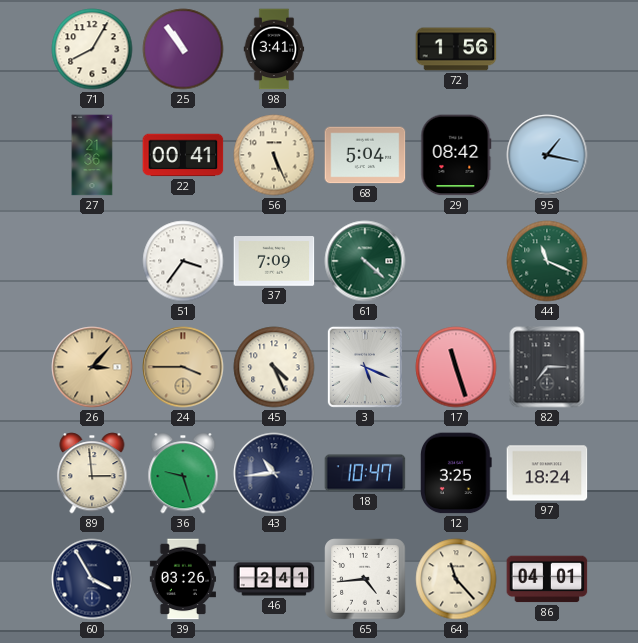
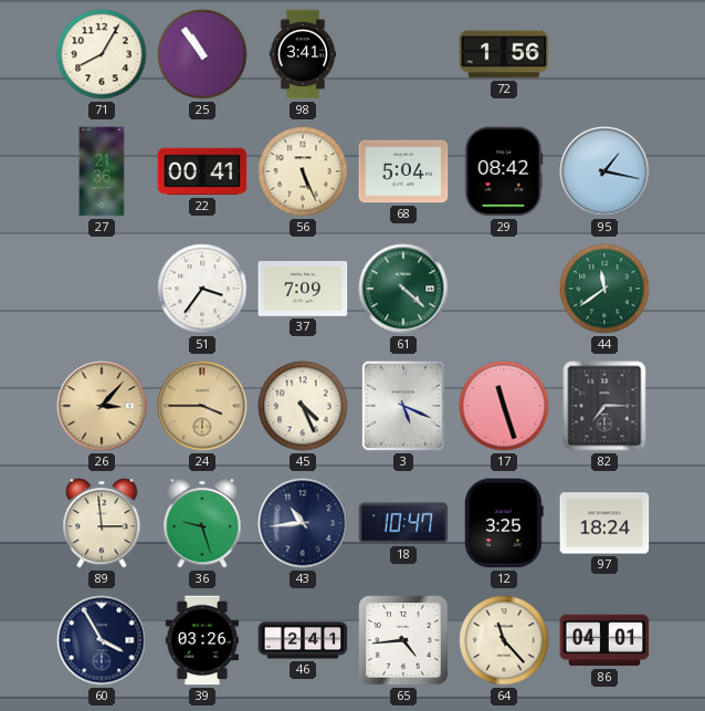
44: 11:19 -> 11:39
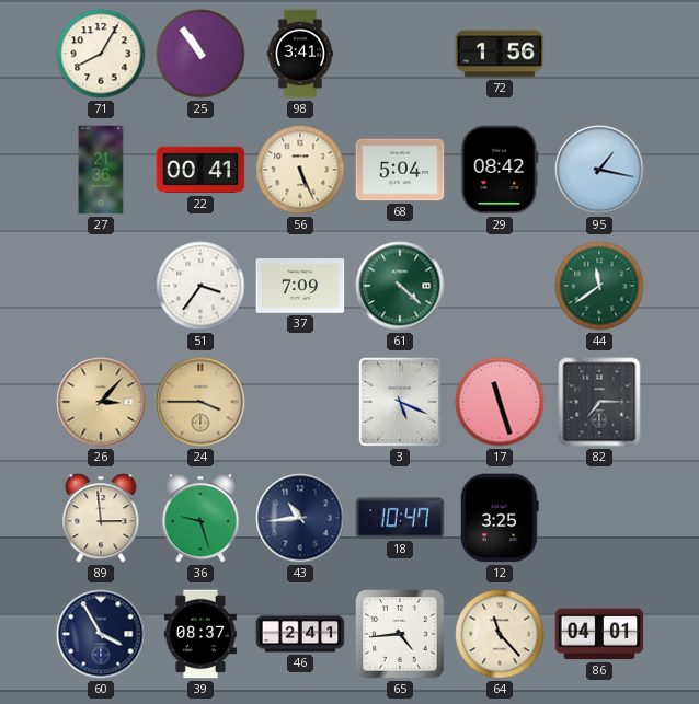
45: 4:26 -> none
97: 18:24 -> none
39: 03:26 -> 08:37
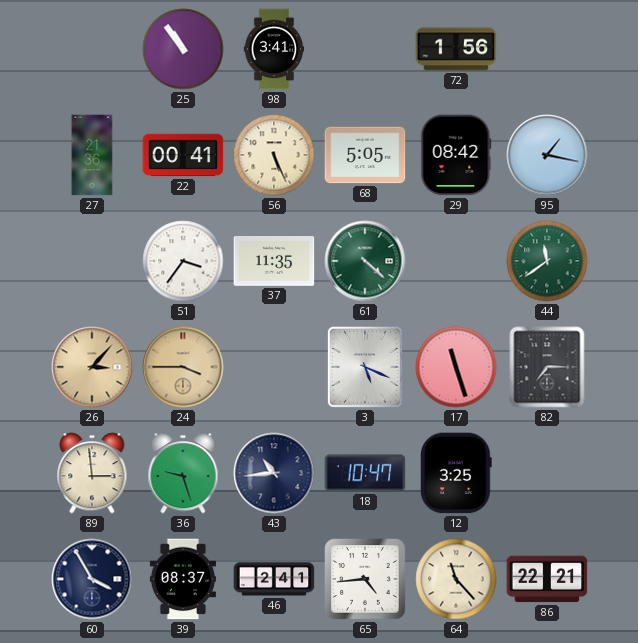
71: 8:05 -> none
68: 5:04 -> 5:05
37: 7:09 -> 11:35
86: 04:01 -> 22:21
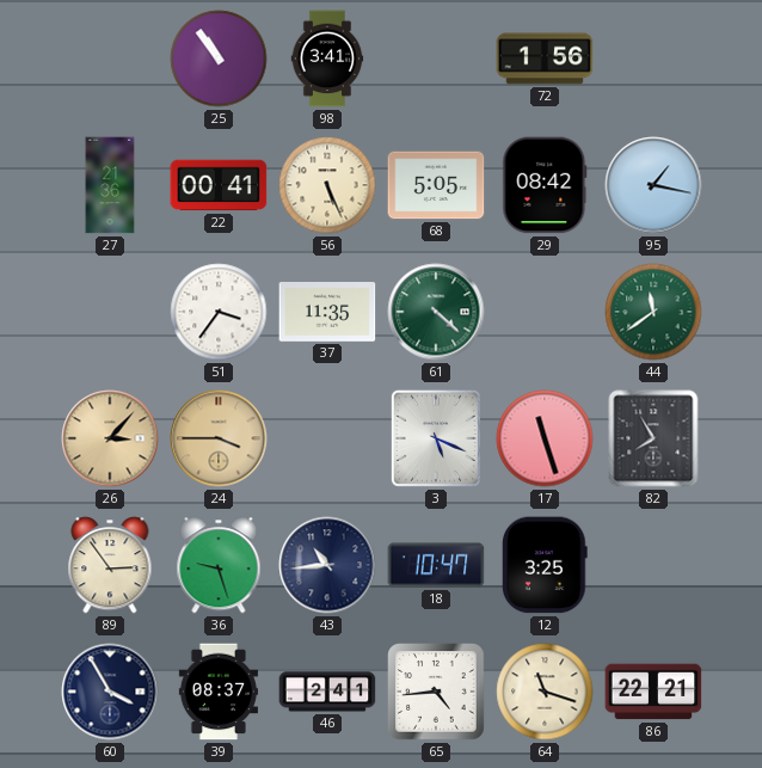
82: 7:15 -> 7:55
89: 2:59 -> 2:54
64: 11:23 -> 11:18
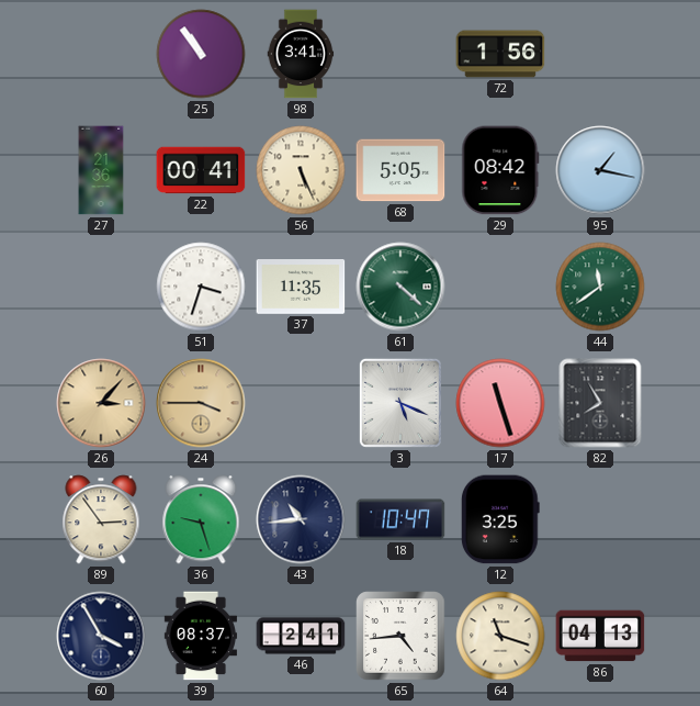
51: 3:36 -> 3:33
86: 22:21 -> 04:13
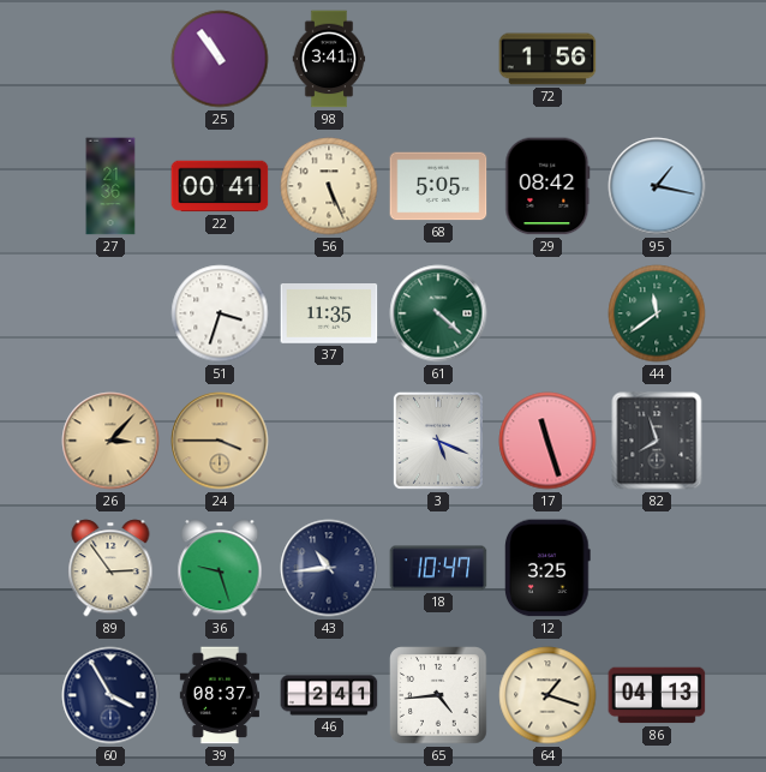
82: 7:55 -> 7:57
64: 11:18 -> 1:18
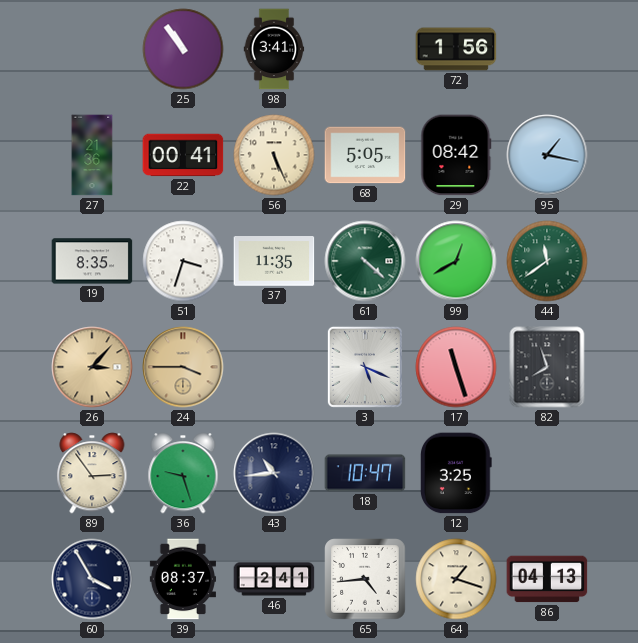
19: none -> 8:35
99: none -> 12:40
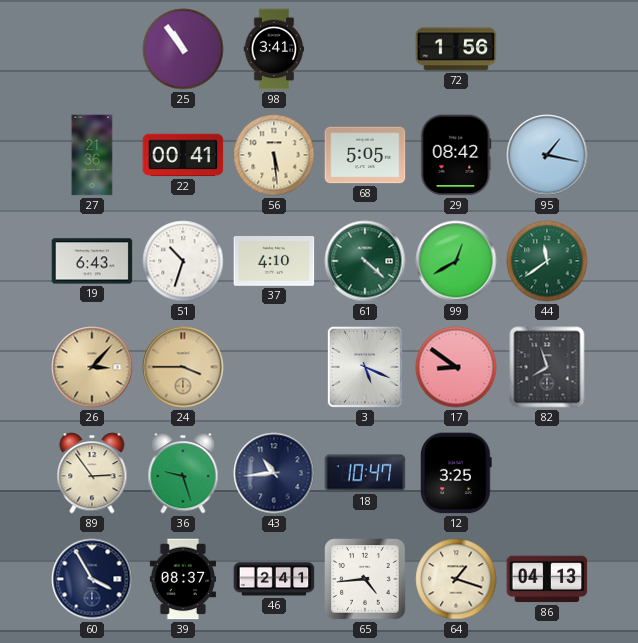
56: 5:26 -> 5:29
19: 8:35 -> 6:43
51: 3:33 -> 10:33
37: 11:35 -> 4:10
17: 11:27 -> 8:51
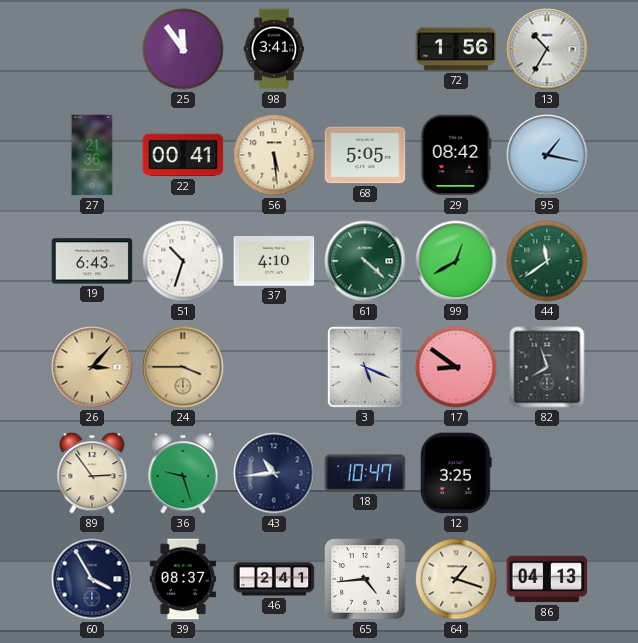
25: 10:54 -> 11:54
13: none -> 10:35
